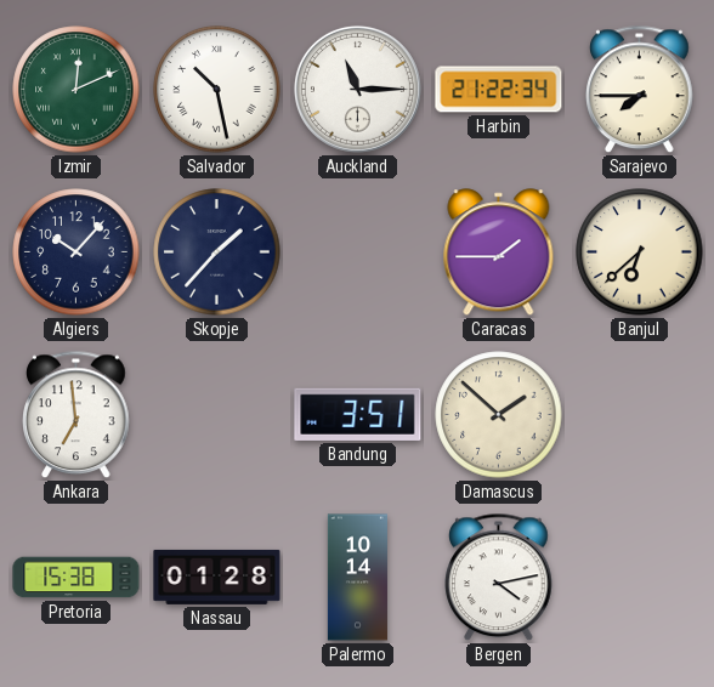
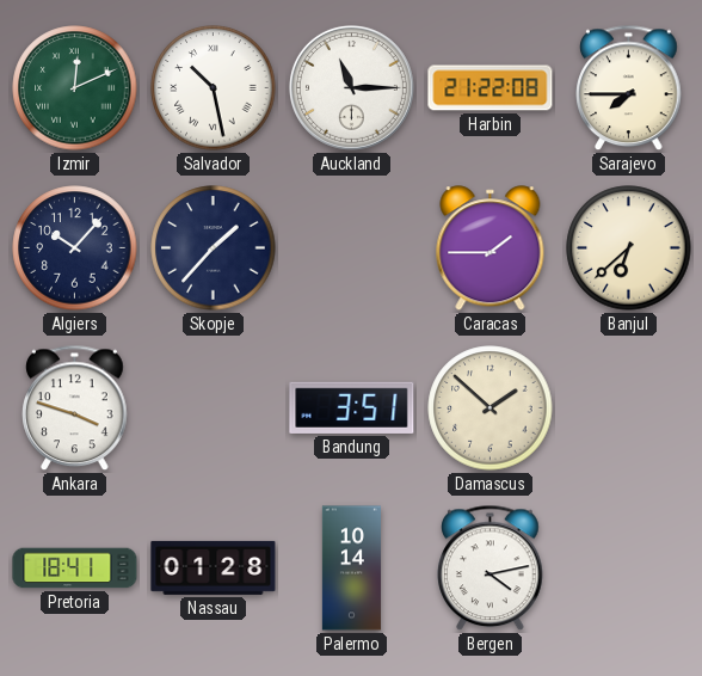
Harbin: 21:22:34 -> 21:22:08
Ankara: 6:59 -> 3:48
Pretoria: 15:38 -> 18:41
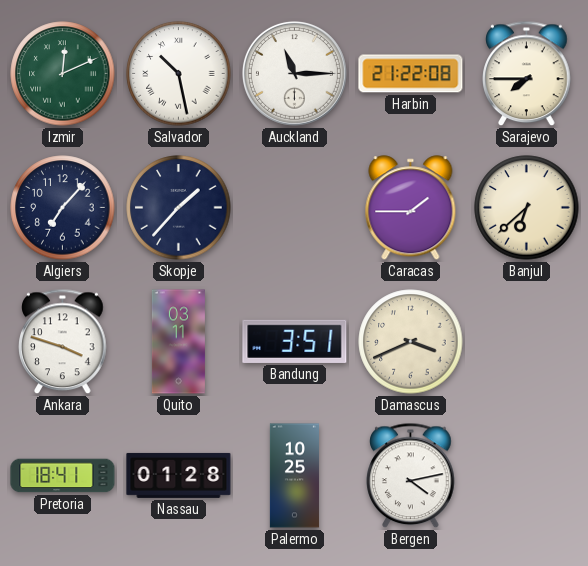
Algiers: 10:07 -> 7:07
Quito: none -> 03:11
Damascus: 1:52 -> 3:41
Palermo: 10:14 -> 10:25
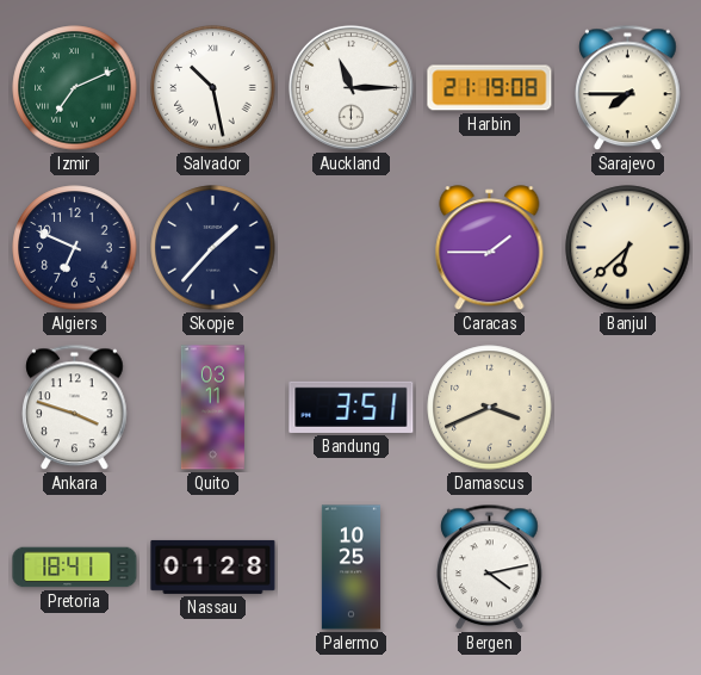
Izmir: 12:11 -> 7:11
Harbin: 21:22 -> 21:19
Algiers: 7:07 -> 6:49
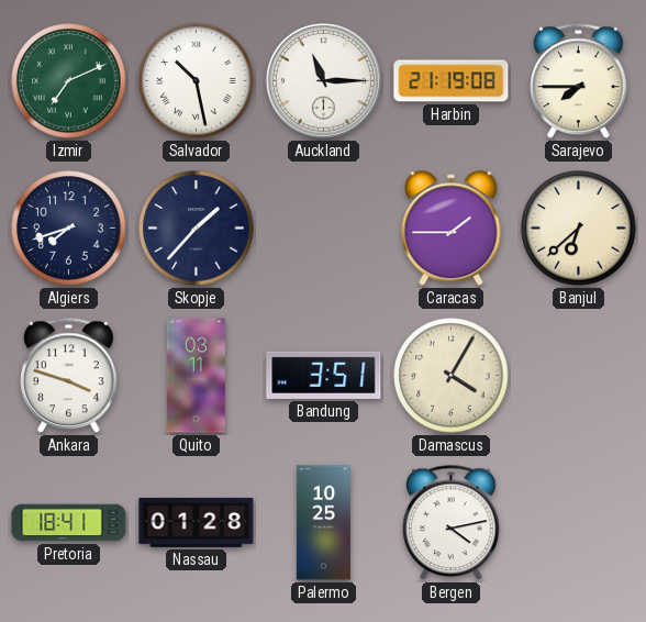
Algiers: 6:49 -> 7:42
Damascus: 3:41 -> 4:05
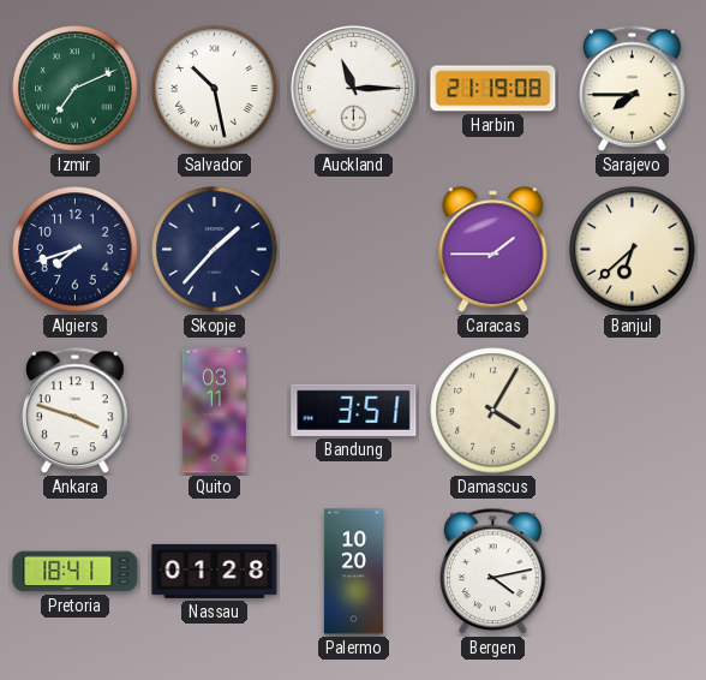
Palermo: 10:25 -> 10:20
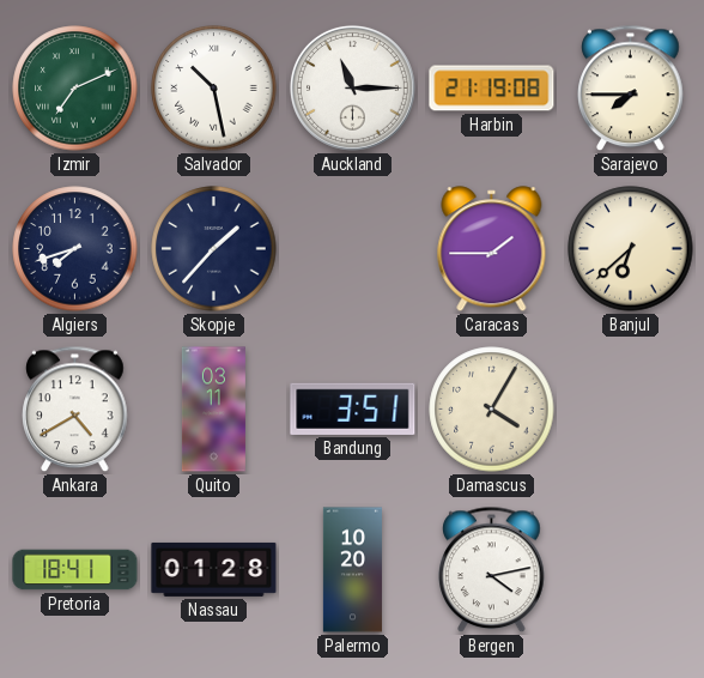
Ankara: 3:48 -> 4:40
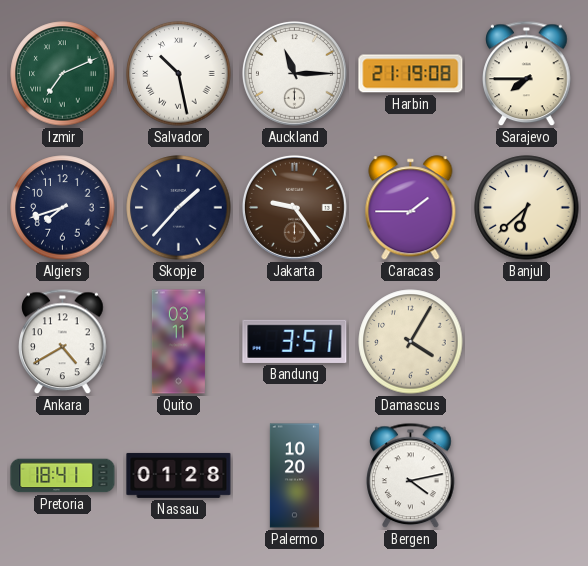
Jakarta: none -> 9:24
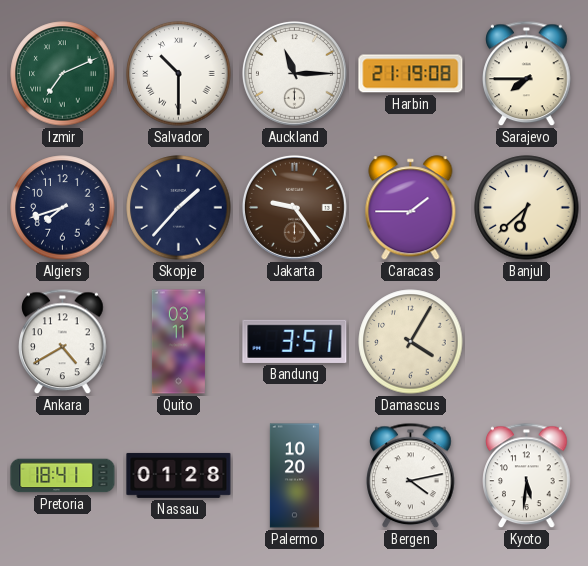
Salvador: 10:28 -> 10:30
Kyoto: none -> 5:31
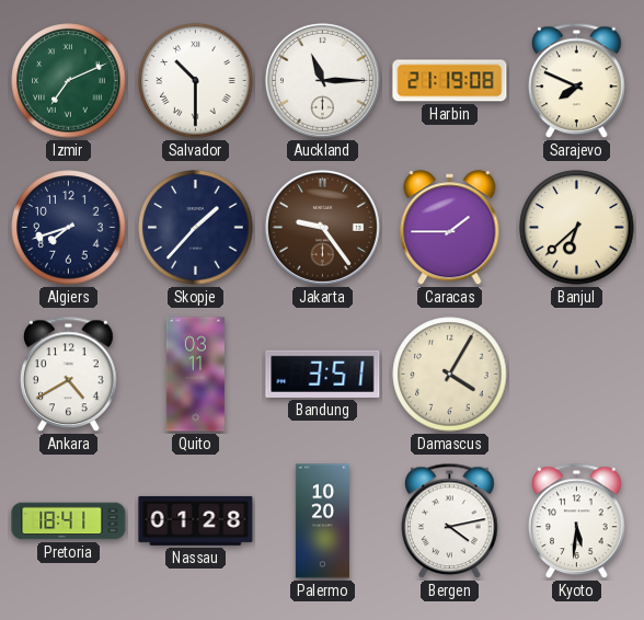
Sarajevo: 7:45 -> 7:49
